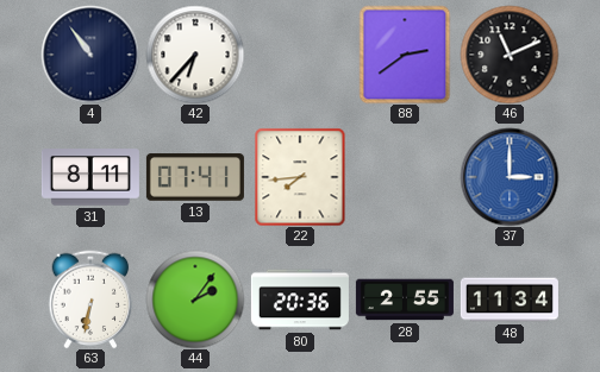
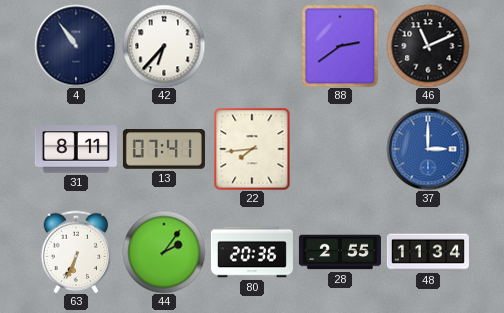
63: 6:32 -> 6:34
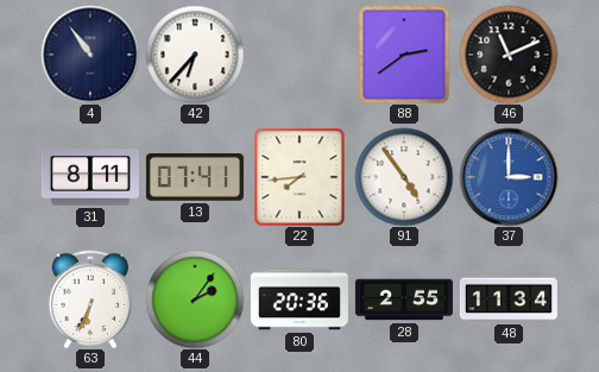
91: none -> 4:54
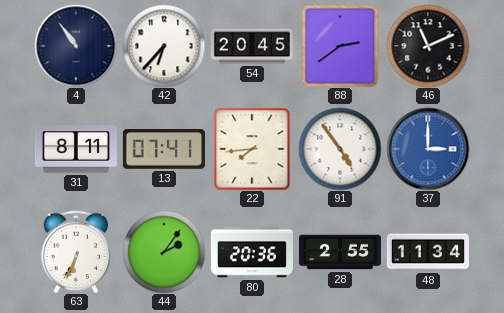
54: none -> 20:45
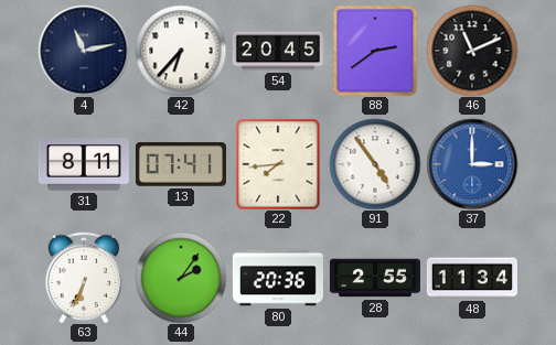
4: 10:54 -> 11:13
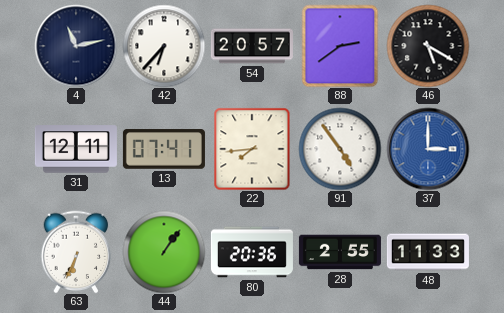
54: 20:45 -> 20:57
46: 11:11 -> 5:20
31: 8:11 -> 12:11
44: 2:06 -> 1:06
48: 11:34 -> 11:33
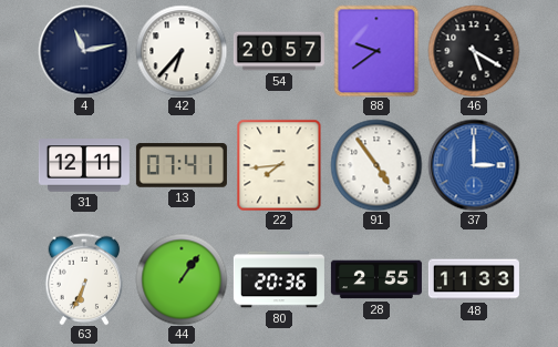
88: 2:39 -> 9:39
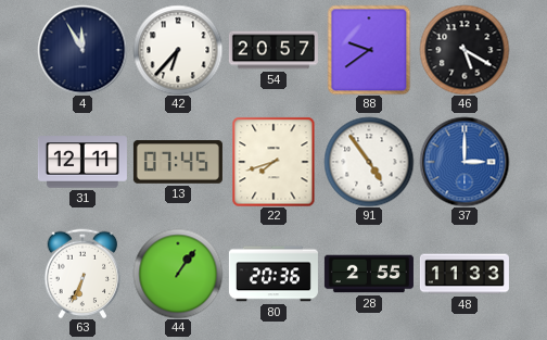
4: 11:13 -> 11:55
13: 07:41 -> 07:45
22: 7:44 -> 7:42
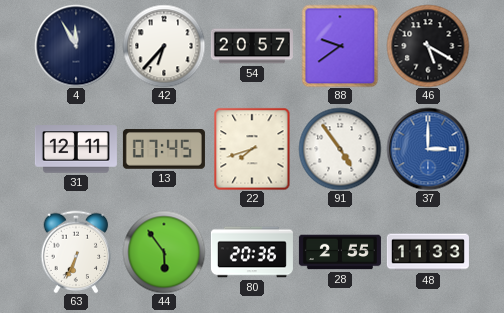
44: 1:06 -> 5:54
